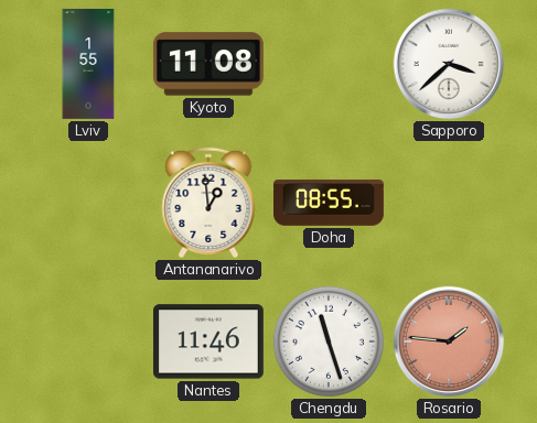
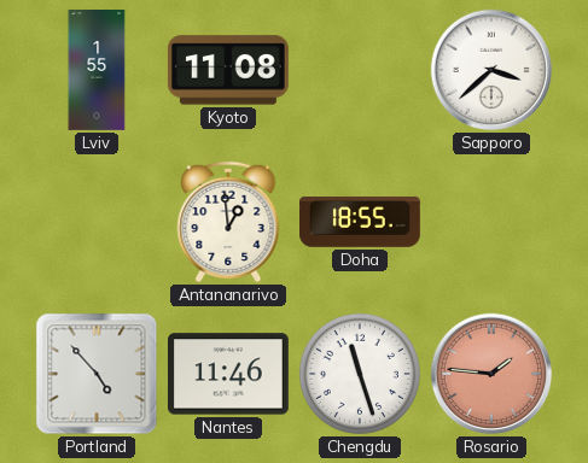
Doha: 08:55 -> 18:55
Portland: none -> 4:53
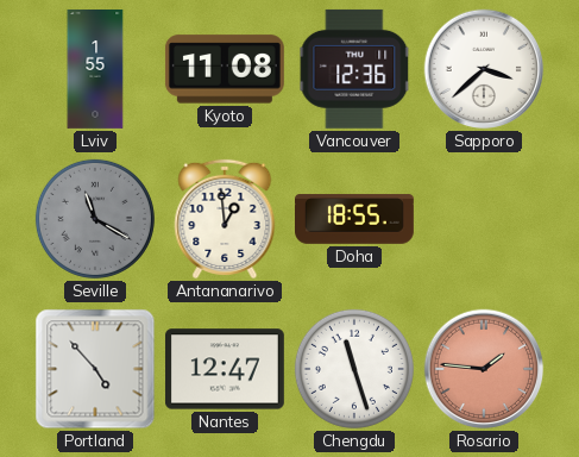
Vancouver: none -> 12:36
Seville: none -> 11:20
Nantes: 11:46 -> 12:47
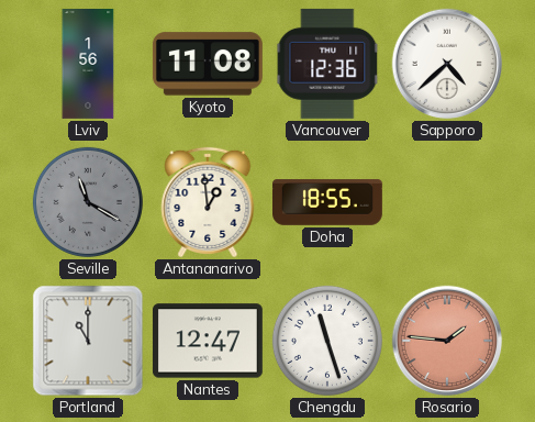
Lviv: 1:55 -> 1:56
Sapporo: 3:38 -> 4:38
Portland: 4:53 -> 11:00
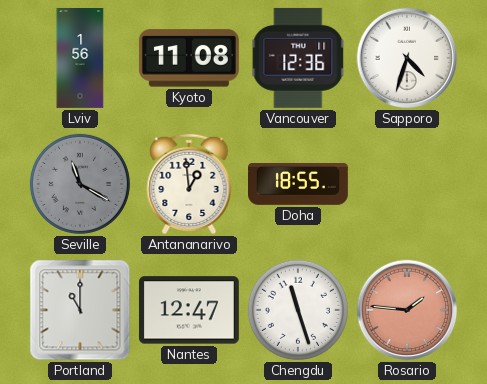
Sapporo: 4:38 -> 4:33
